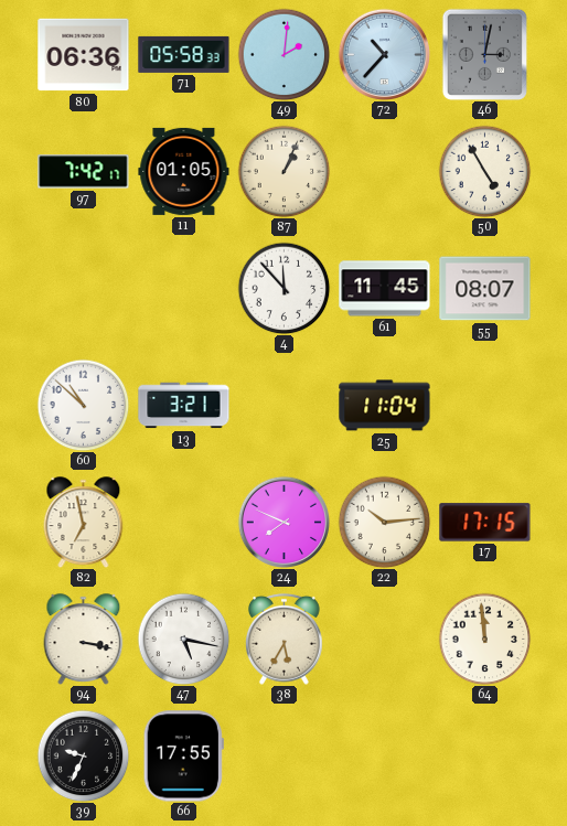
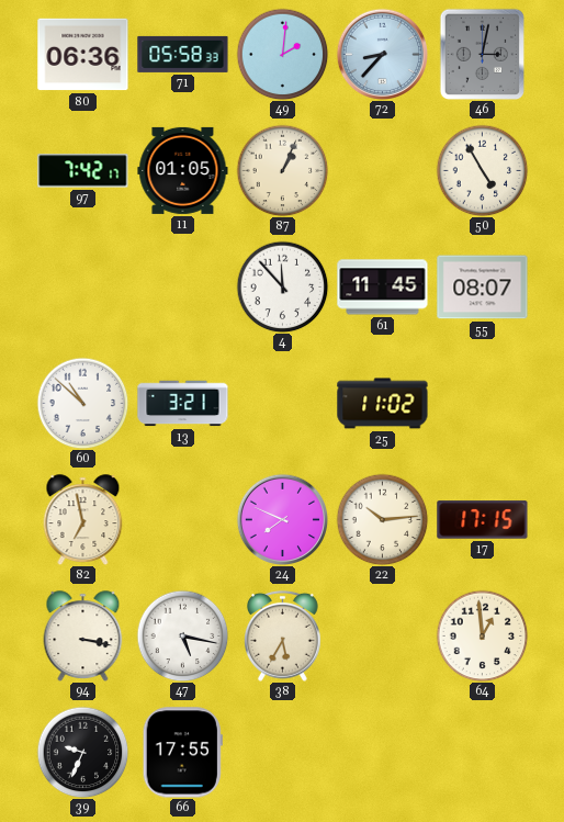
72: 10:37 -> 8:37
25: 11:04 -> 11:02
64: 11:59 -> 12:59
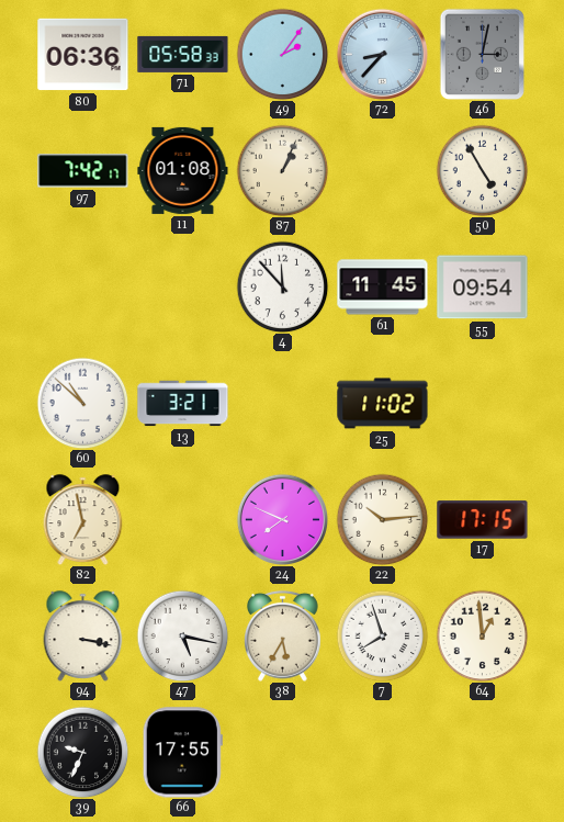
49: 2:01 -> 2:06
11: 01:05 -> 01:08
55: 08:07 -> 09:54
7: none -> 7:57
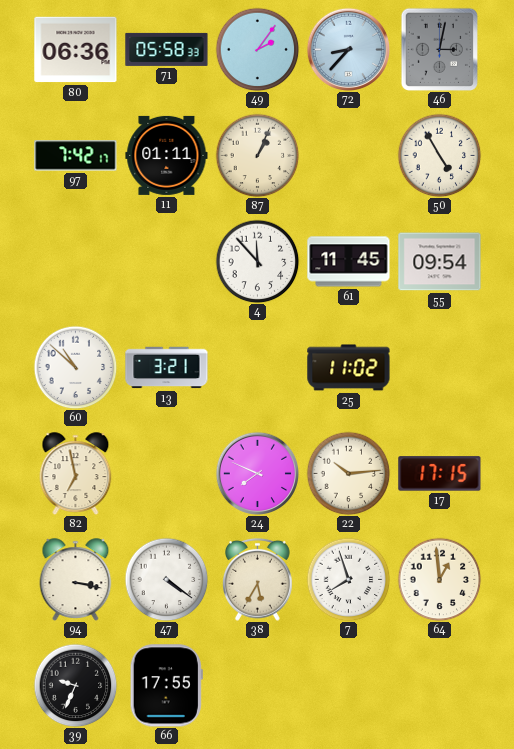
11: 01:08 -> 01:11
47: 5:17 -> 4:21
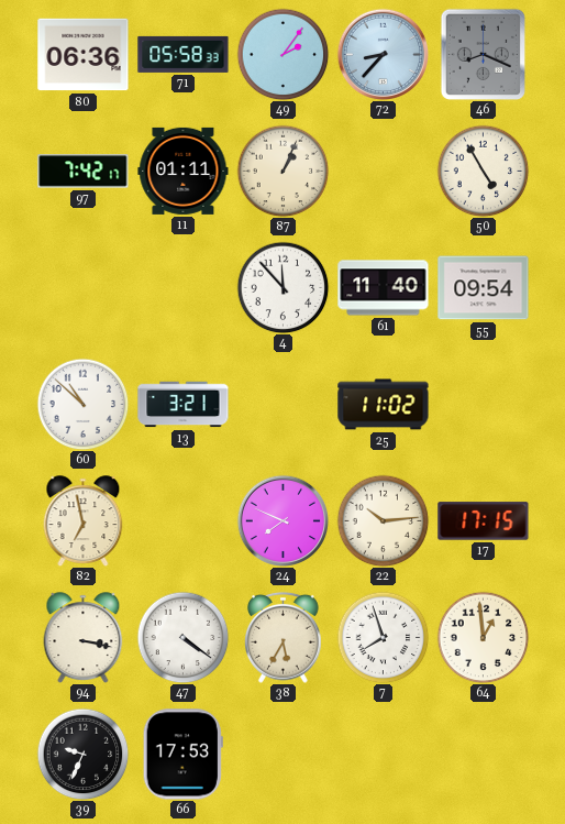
46: 3:02 -> 8:19
61: 11:45 -> 11:40
66: 17:55 -> 17:53
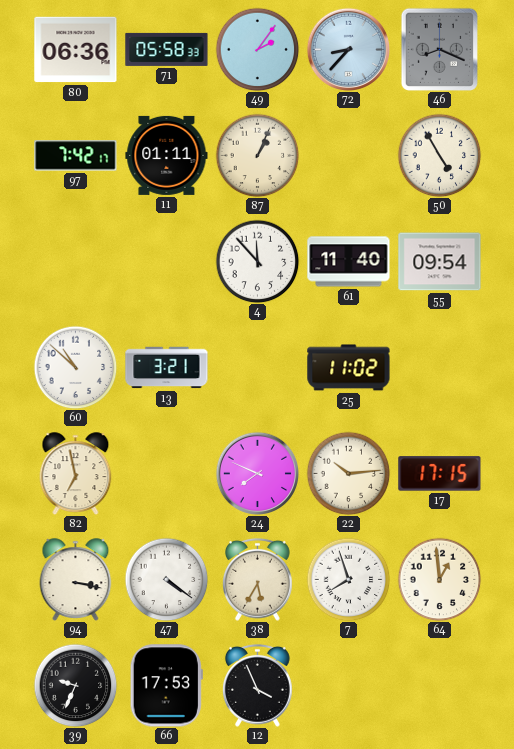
12: none -> 3:56
